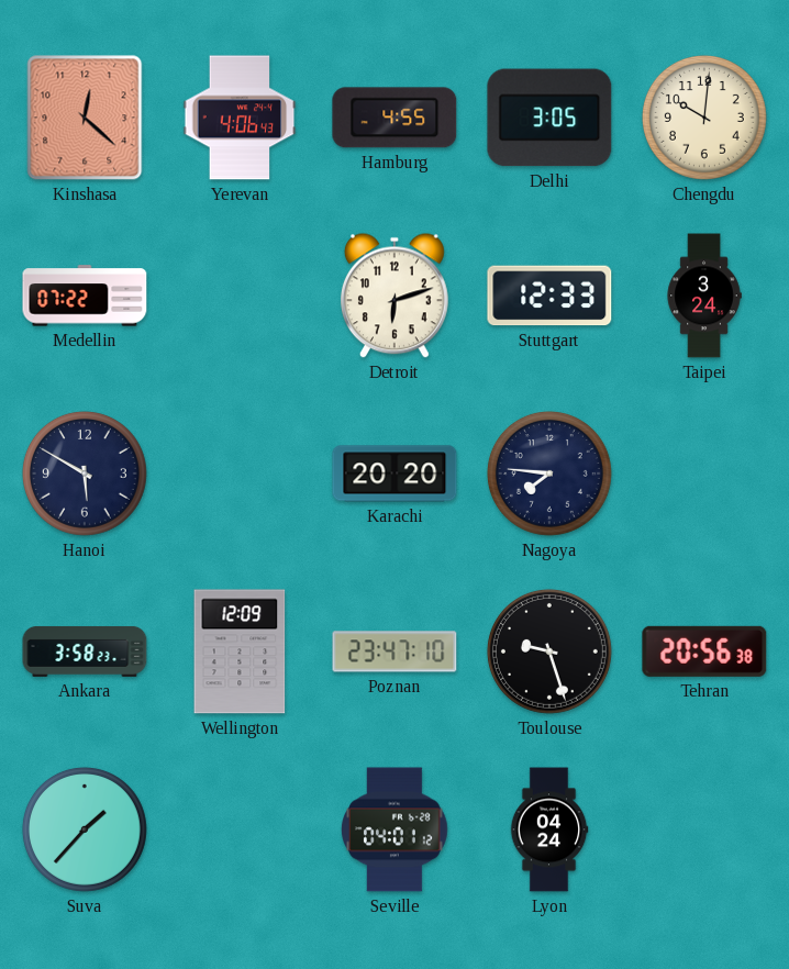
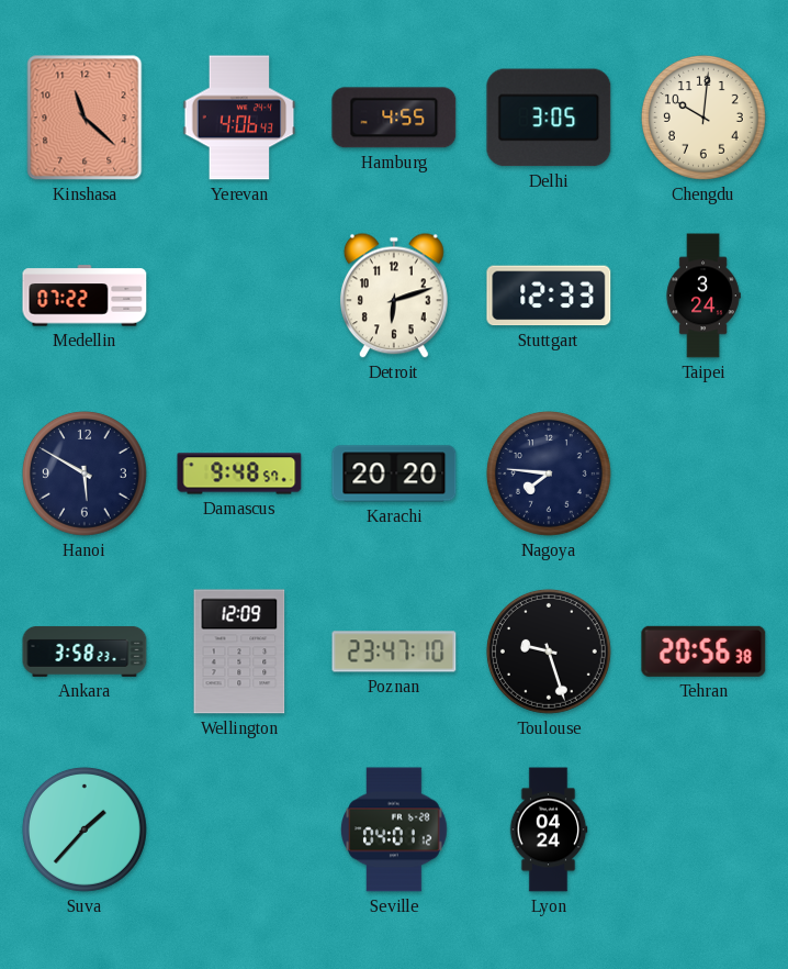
Kinshasa: 12:22 -> 11:22
Damascus: none -> 9:48
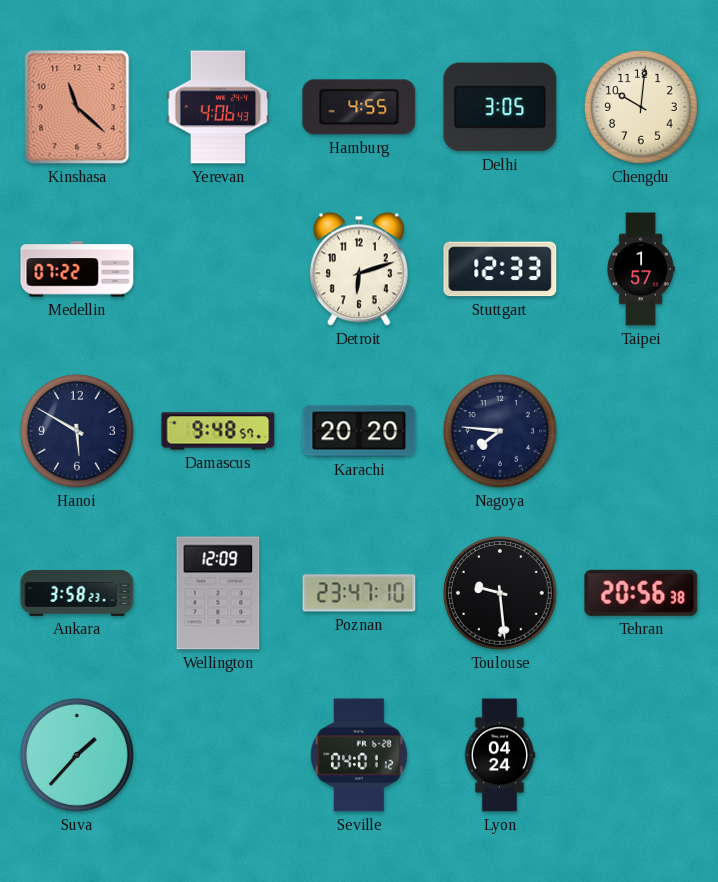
Taipei: 3:24 -> 1:57
Toulouse: 9:27 -> 9:29
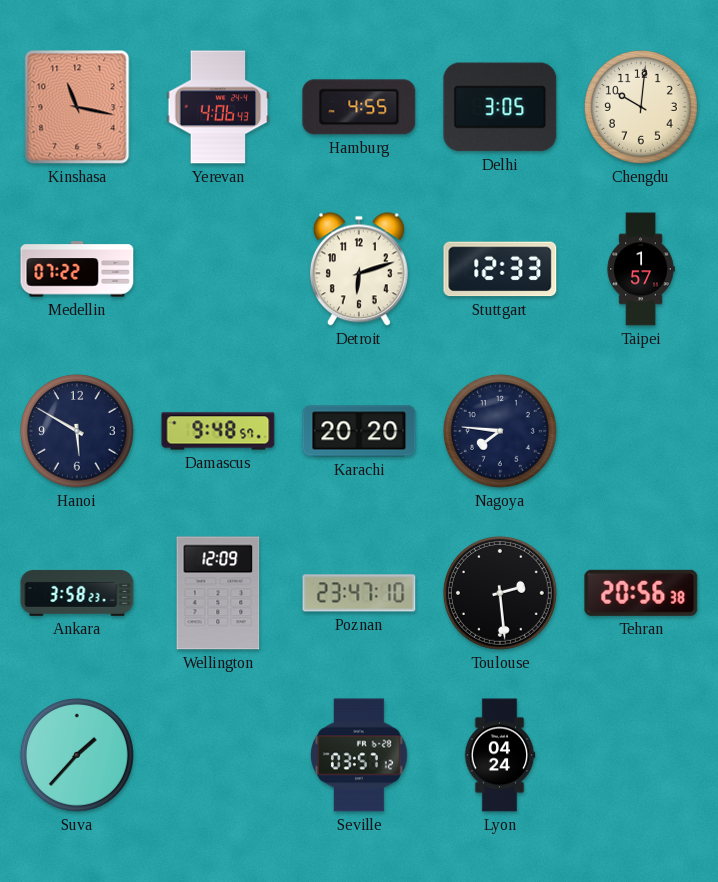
Kinshasa: 11:22 -> 11:17
Toulouse: 9:29 -> 2:29
Seville: 04:01 -> 03:57
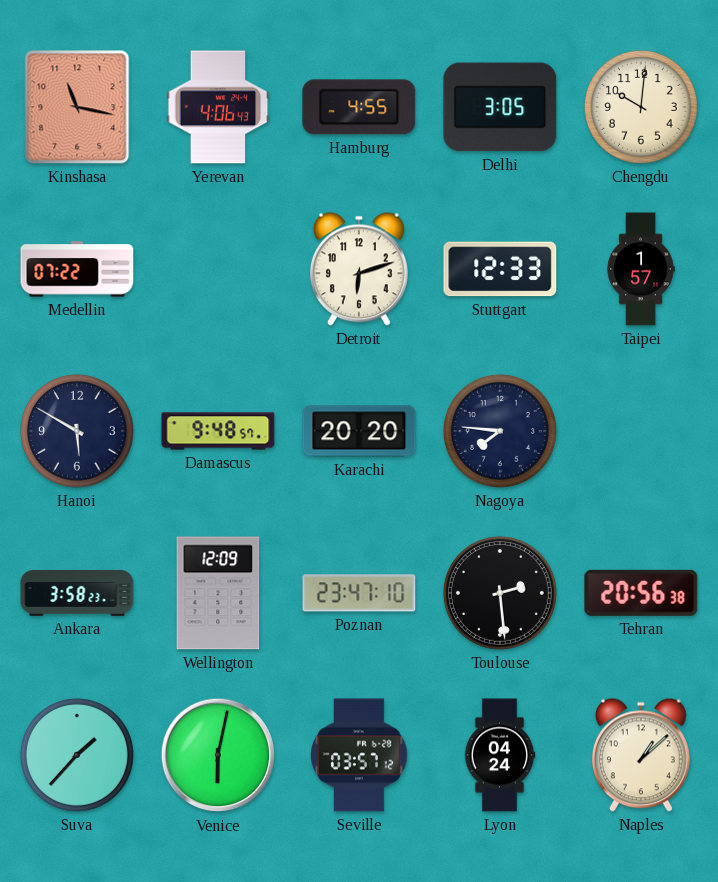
Venice: none -> 6:02
Naples: none -> 1:08
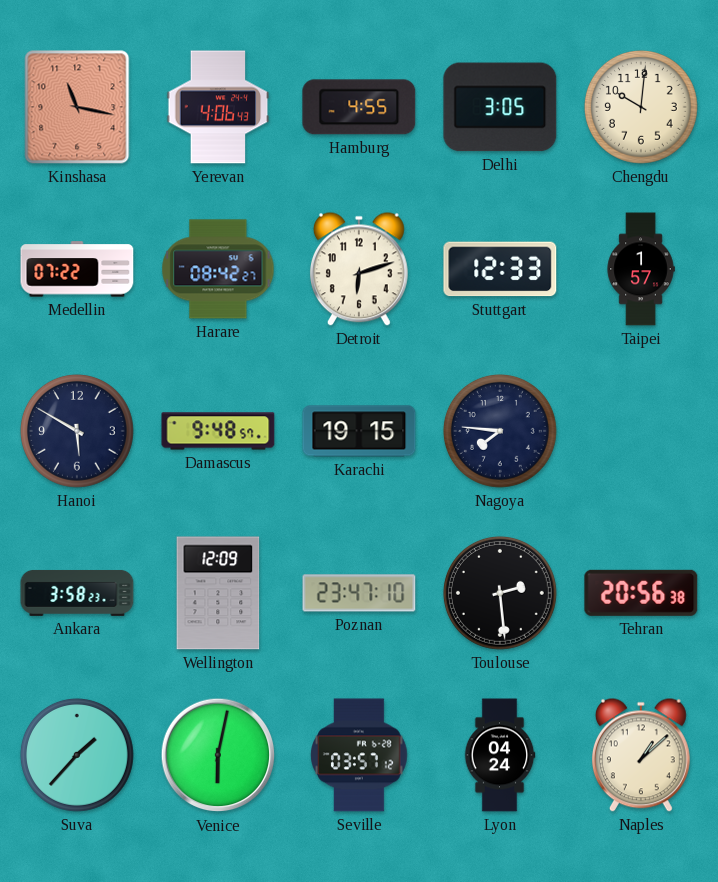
Harare: none -> 08:42
Karachi: 20:20 -> 19:15
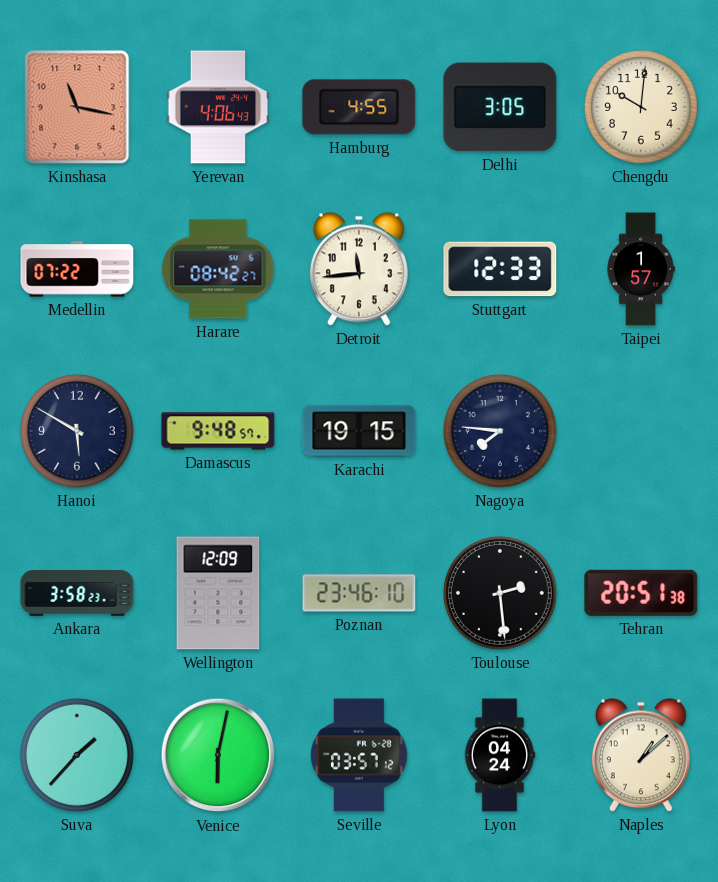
Detroit: 6:12 -> 11:44
Poznan: 23:47 -> 23:46
Tehran: 20:56 -> 20:51
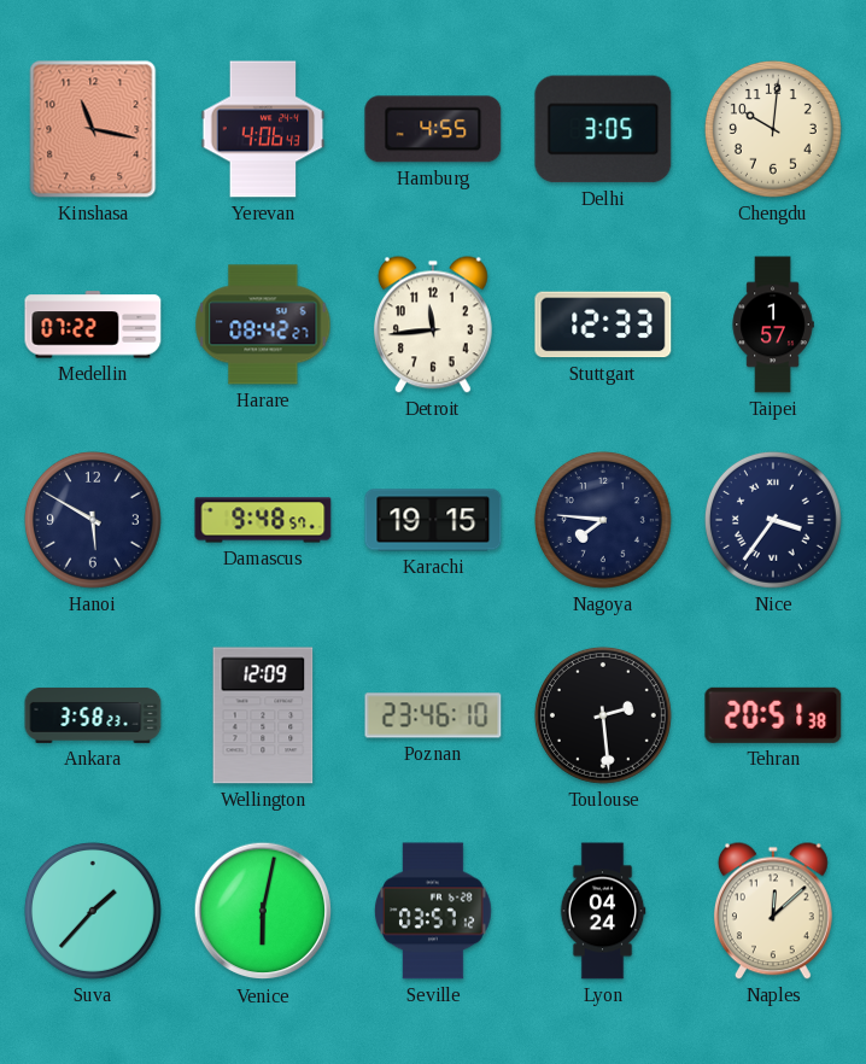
Nice: none -> 3:36
Naples: 1:08 -> 12:08
